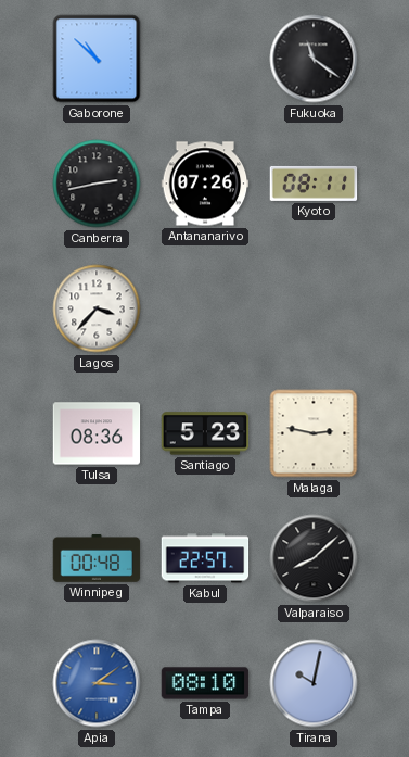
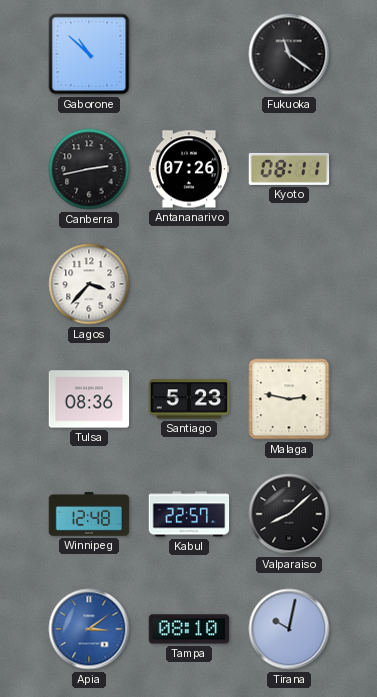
Winnipeg: 00:48 -> 12:48
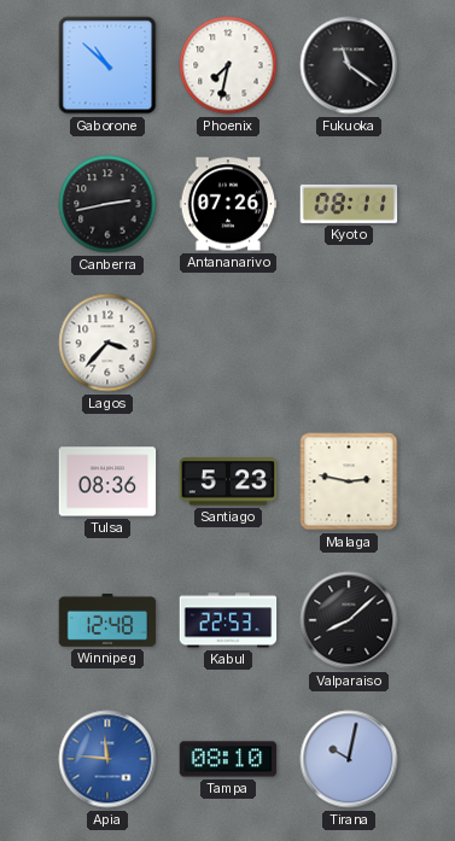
Phoenix: none -> 7:32
Kabul: 22:57 -> 22:53
Apia: 3:09 -> 11:46
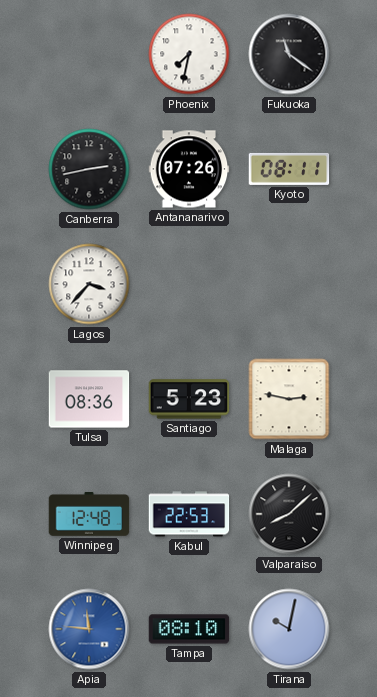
Gaborone: 10:52 -> none
